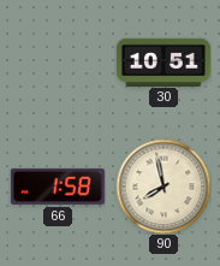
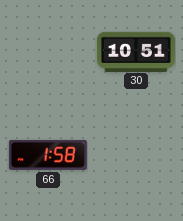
90: 7:58 -> none
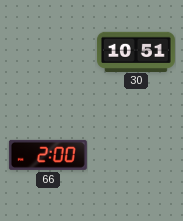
66: 1:58 -> 2:00
